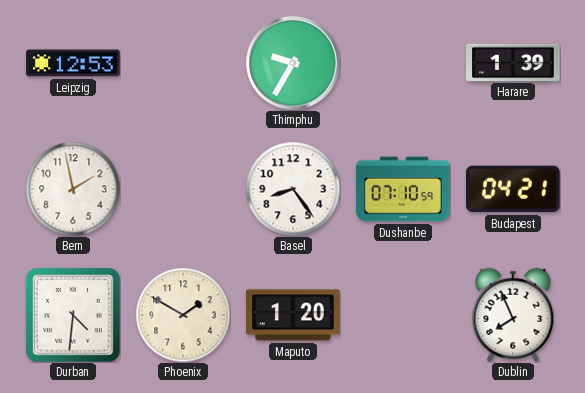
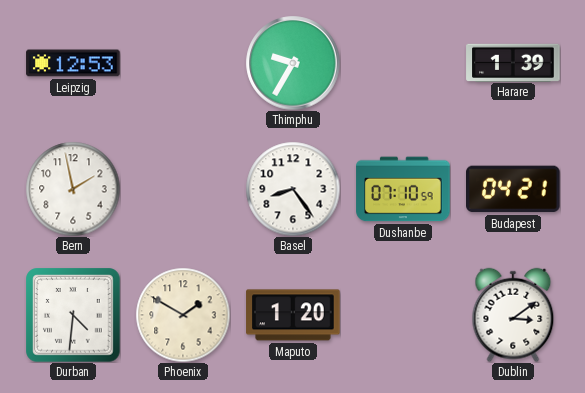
Dublin: 7:56 -> 3:09
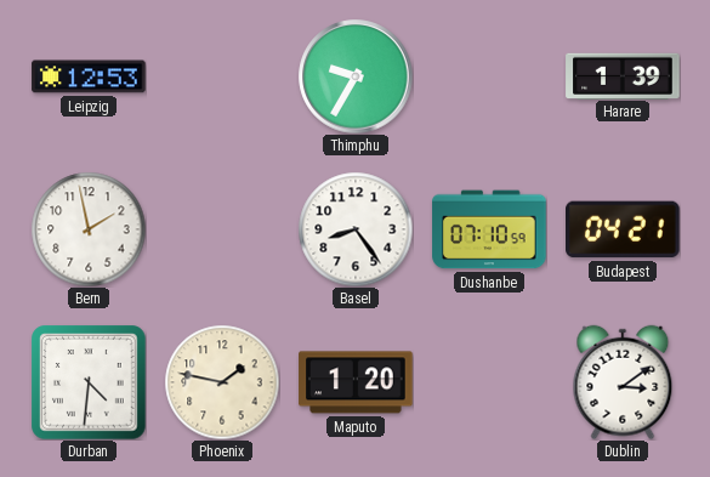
Phoenix: 1:50 -> 1:47
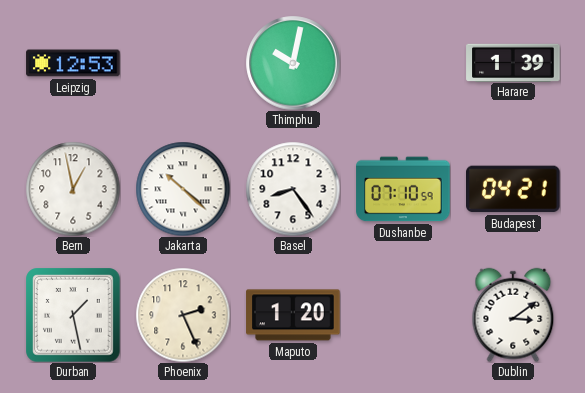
Thimphu: 9:35 -> 10:02
Bern: 1:58 -> 12:58
Jakarta: none -> 10:22
Durban: 4:31 -> 1:28
Phoenix: 1:47 -> 2:26
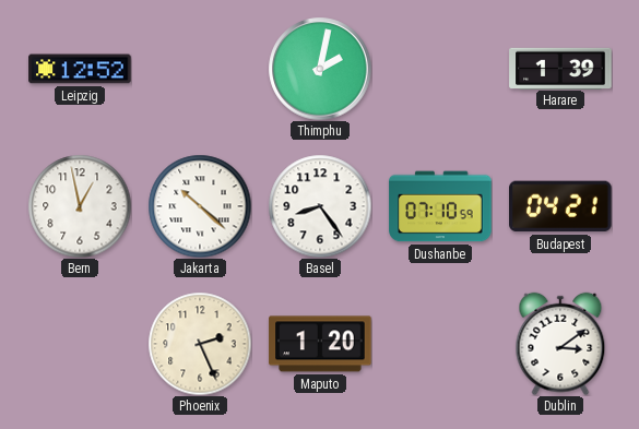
Leipzig: 12:53 -> 12:52
Thimphu: 10:02 -> 2:02
Durban: 1:28 -> none
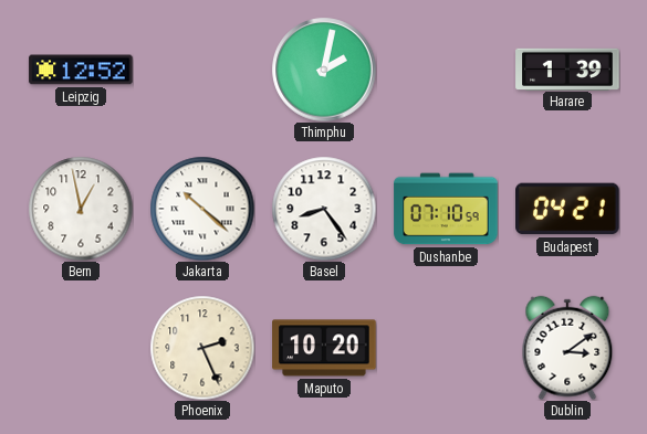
Maputo: 1:20 -> 10:20
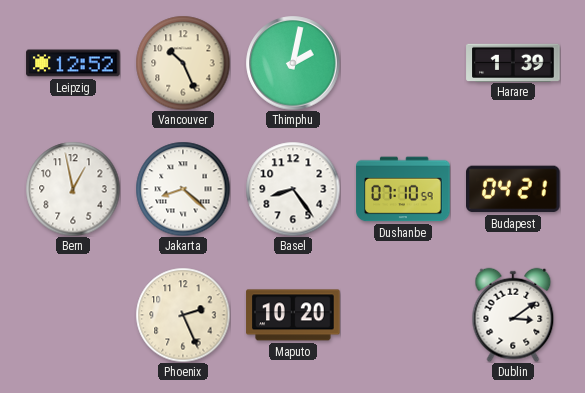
Vancouver: none -> 10:26
Jakarta: 10:22 -> 8:22
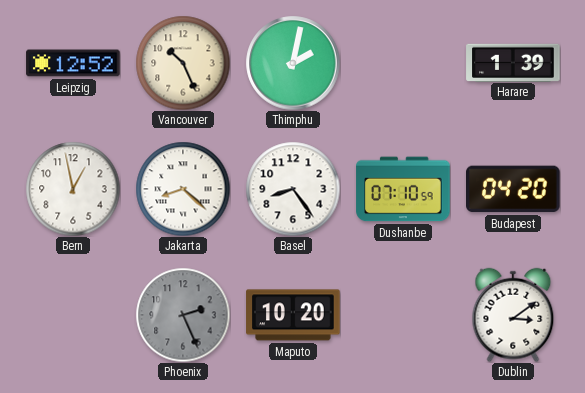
Budapest: 04:21 -> 04:20
Phoenix dial: cream -> grey
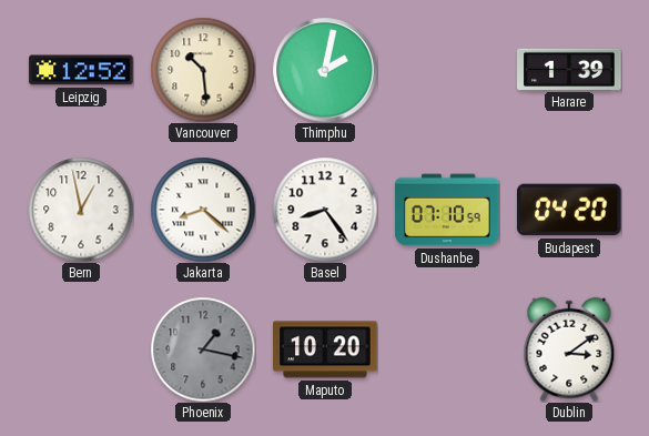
Vancouver: 10:26 -> 10:29
Phoenix: 2:26 -> 1:17
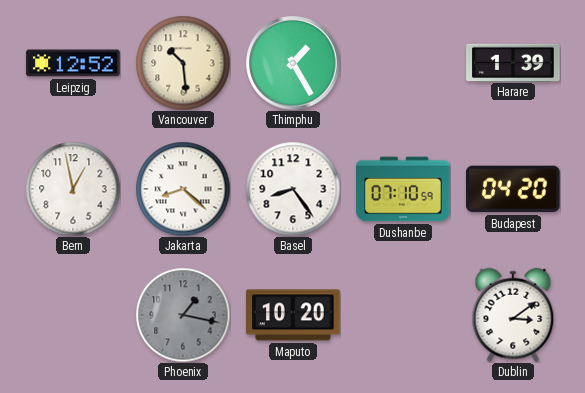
Thimphu: 2:02 -> 1:25
